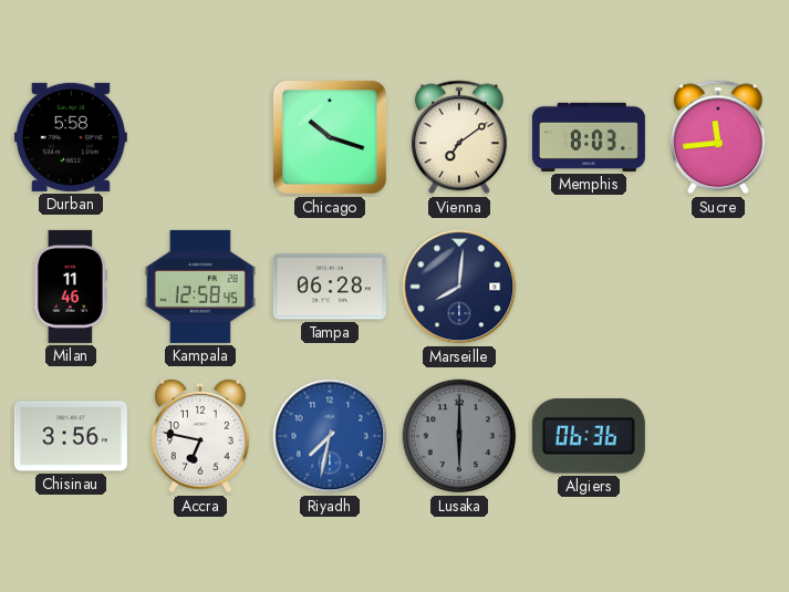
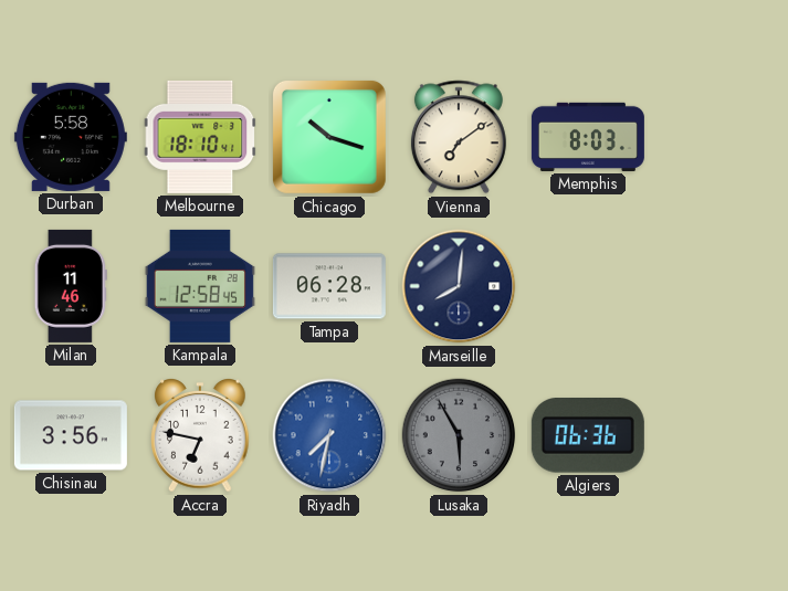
Melbourne: none -> 18:10
Sucre: 11:44 -> none
Lusaka: 6:00 -> 5:55
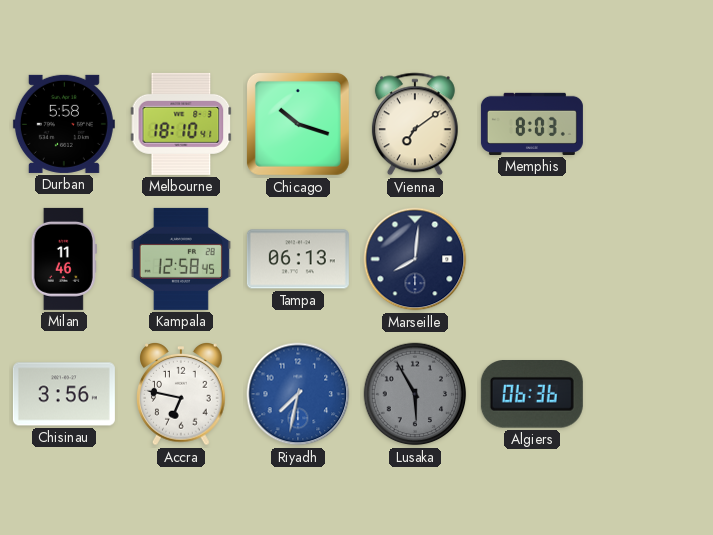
Tampa: 06:28 -> 06:13
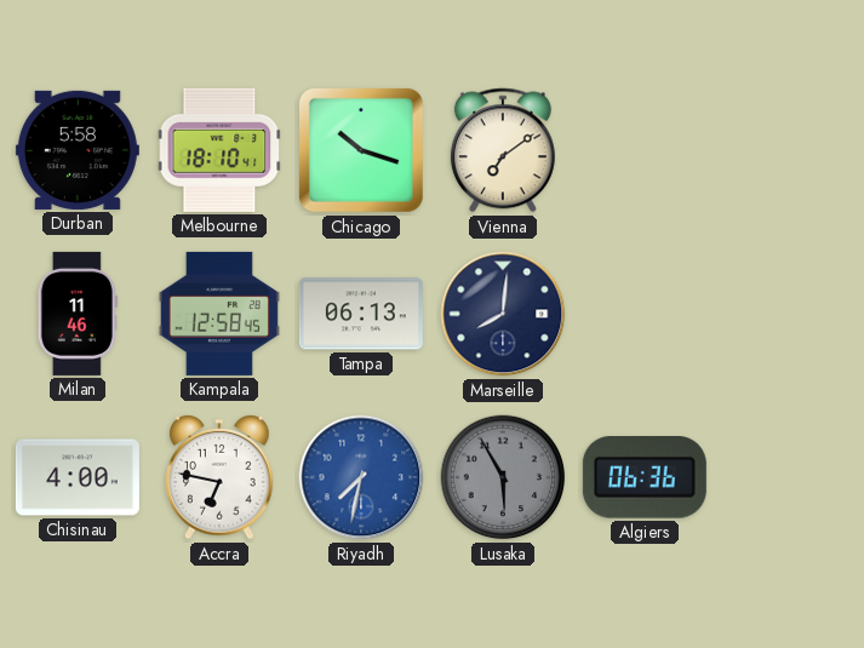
Memphis: 8:03 -> none
Chisinau: 3:56 -> 4:00
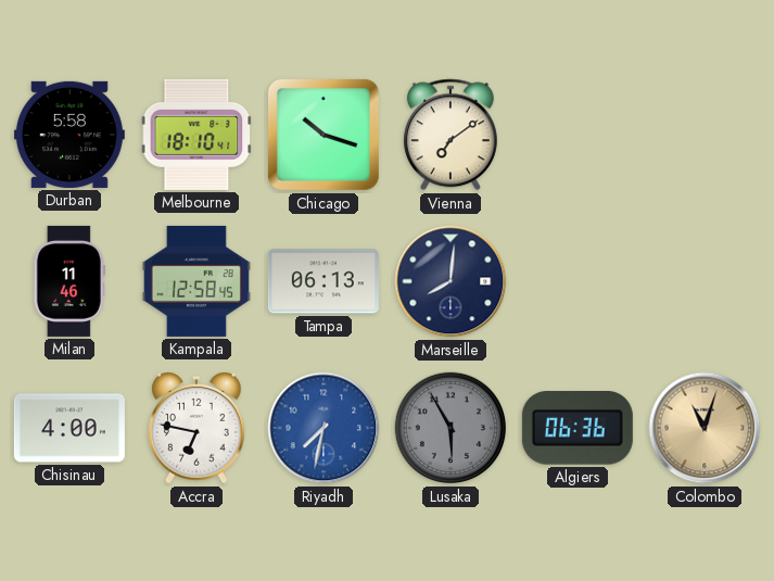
Colombo: none -> 11:03
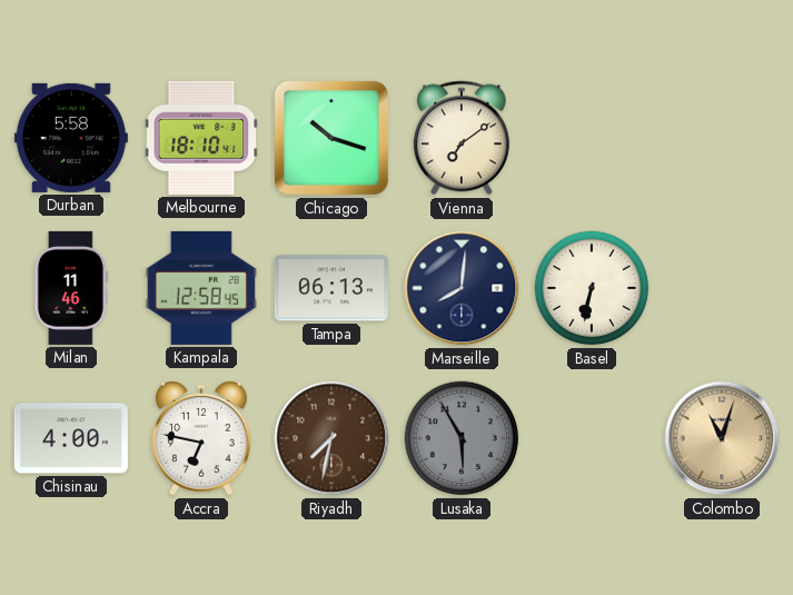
Basel: none -> 6:32
Riyadh dial: blue -> brown
Algiers: 06:36 -> none
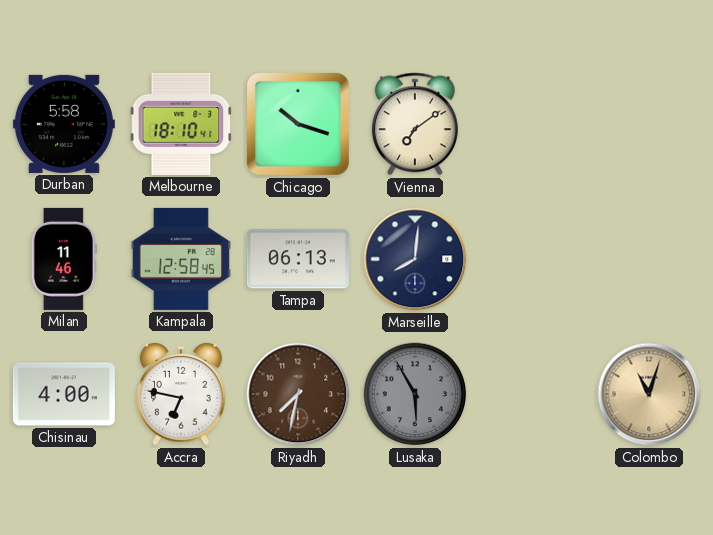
Basel: 6:32 -> none
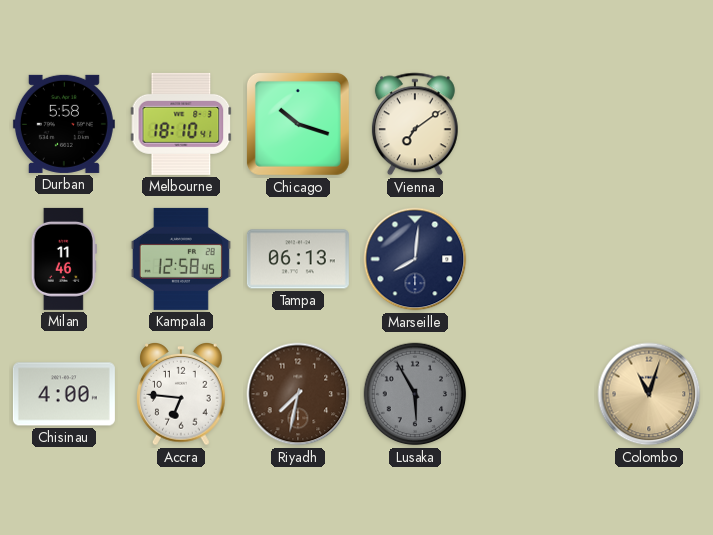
Accra: 6:47 -> 6:46
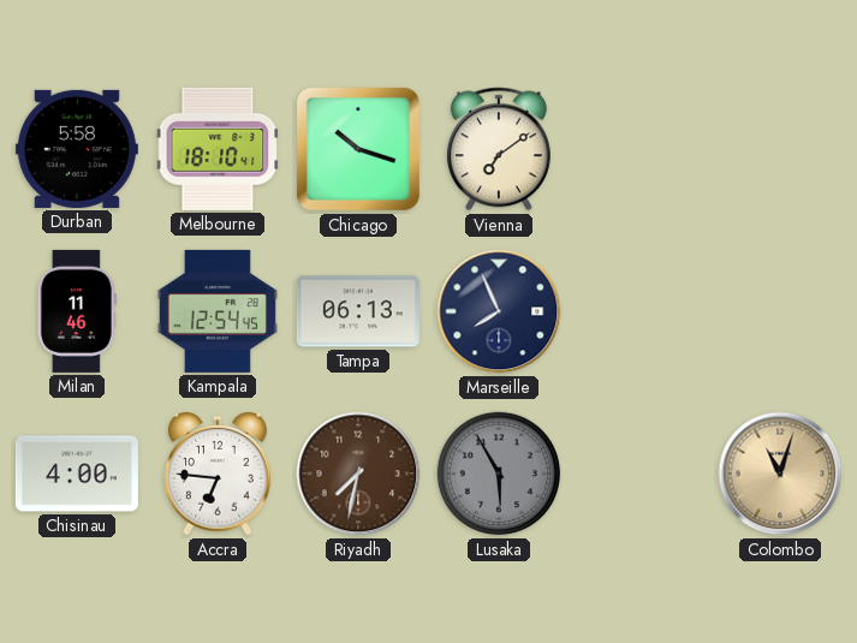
Kampala: 12:58 -> 12:54
Marseille: 8:01 -> 7:56
